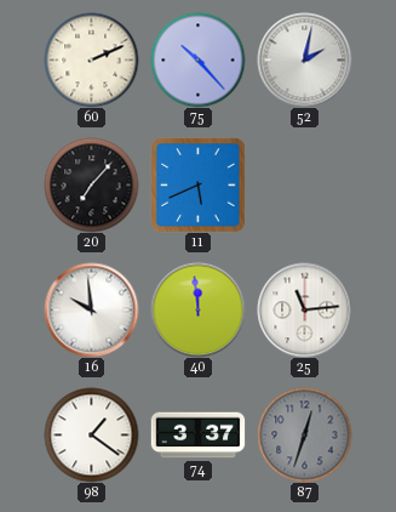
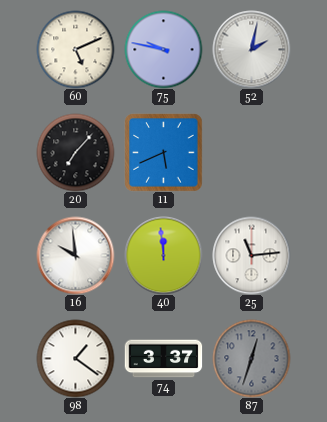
60: 2:11 -> 5:11
75: 10:23 -> 9:47
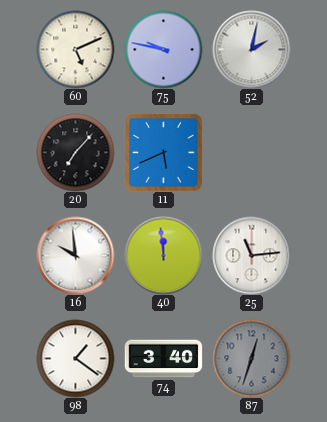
74: 3:37 -> 3:40
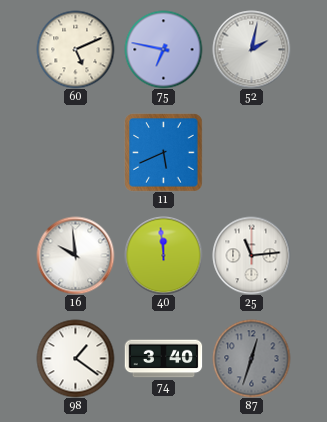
75: 9:47 -> 6:47
20: 7:07 -> none
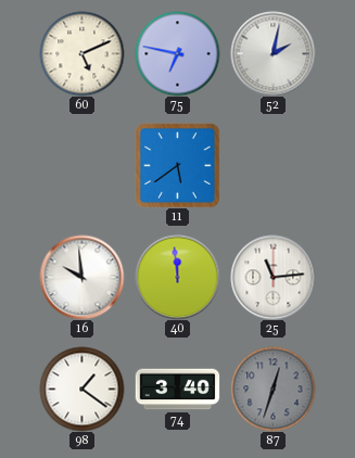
11: 5:41 -> 5:39
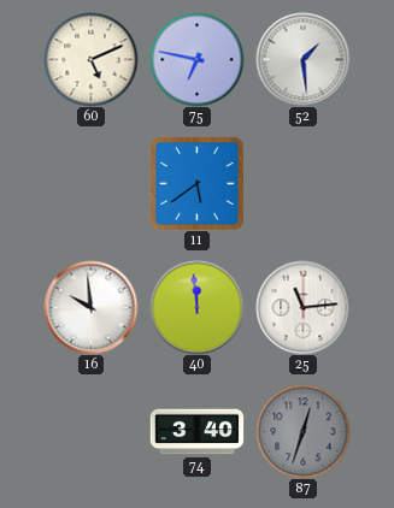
52: 2:02 -> 1:29
98: 1:21 -> none
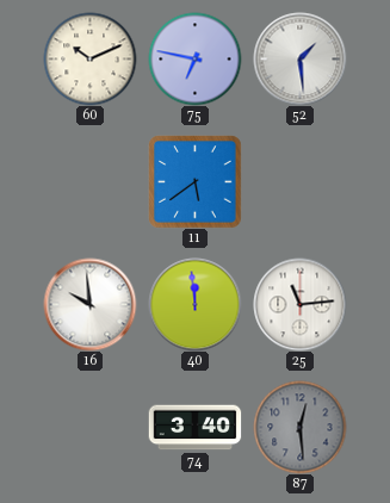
60: 5:11 -> 10:11
87: 12:33 -> 12:29
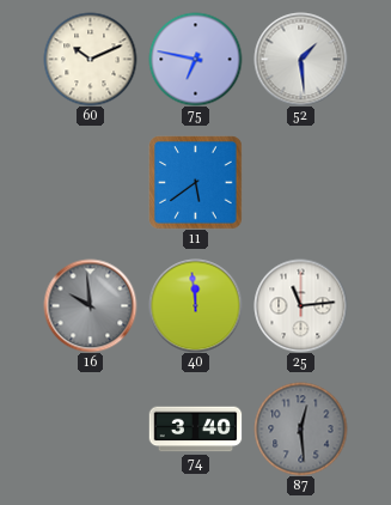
16 dial: white -> grey
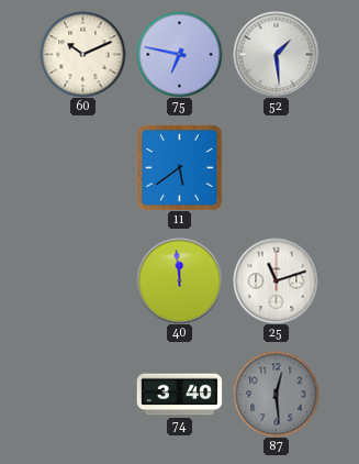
16: 9:59 -> none
25: 11:14 -> 11:12
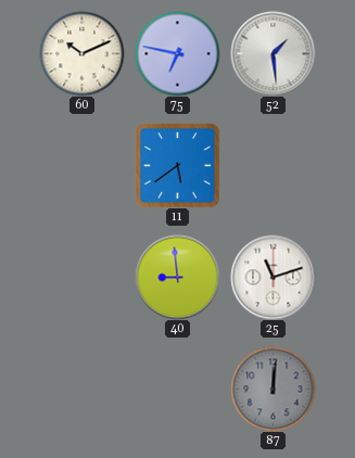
40: 11:59 -> 8:59
74: 3:40 -> none
87: 12:29 -> 12:01
